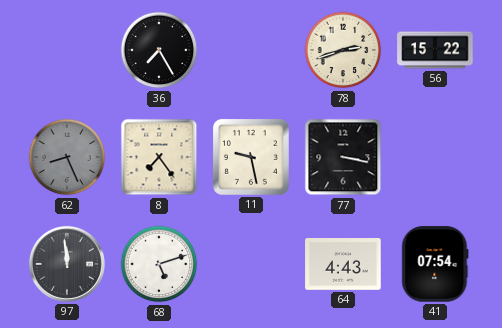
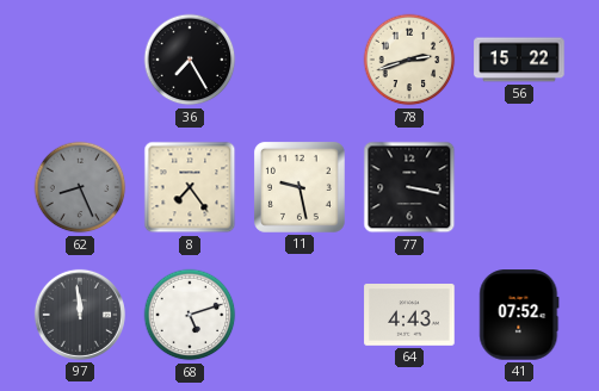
41: 07:54 -> 07:52
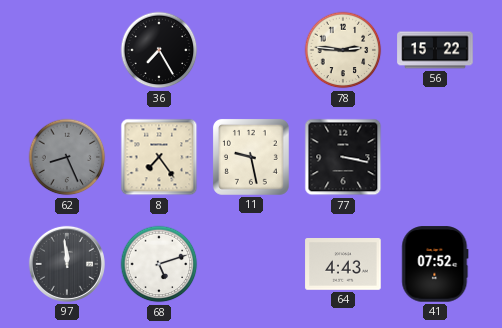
78: 2:42 -> 2:46
